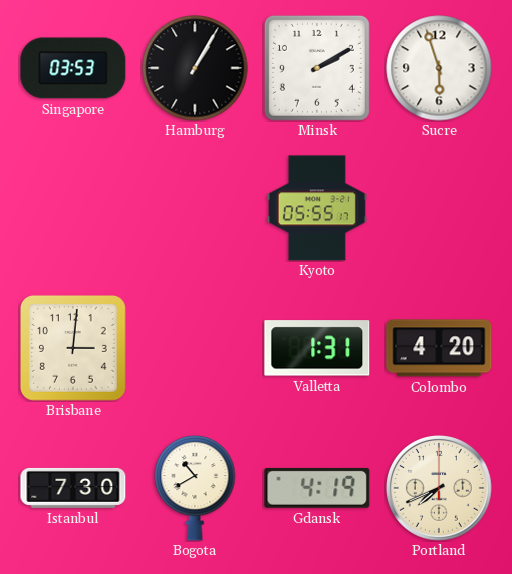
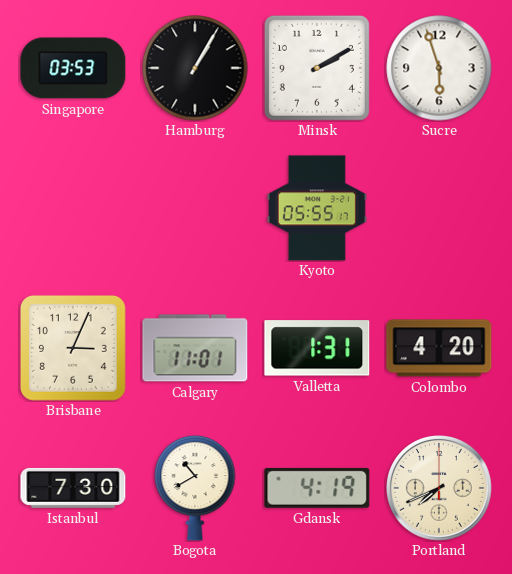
Brisbane: 3:01 -> 3:04
Calgary: none -> 11:01
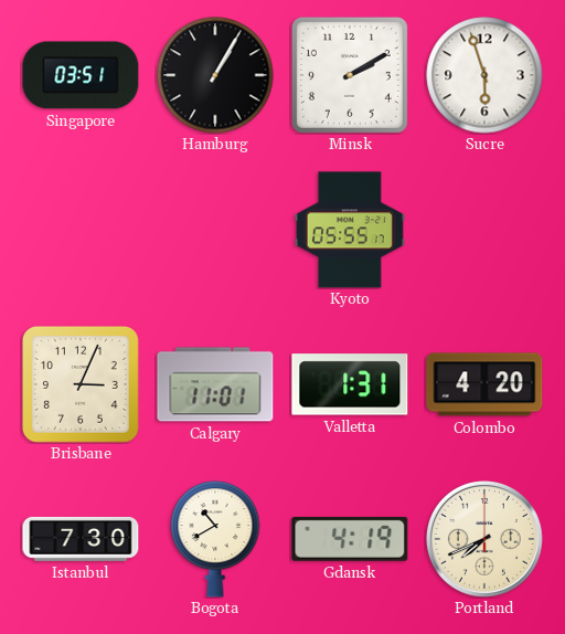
Singapore: 03:53 -> 03:51
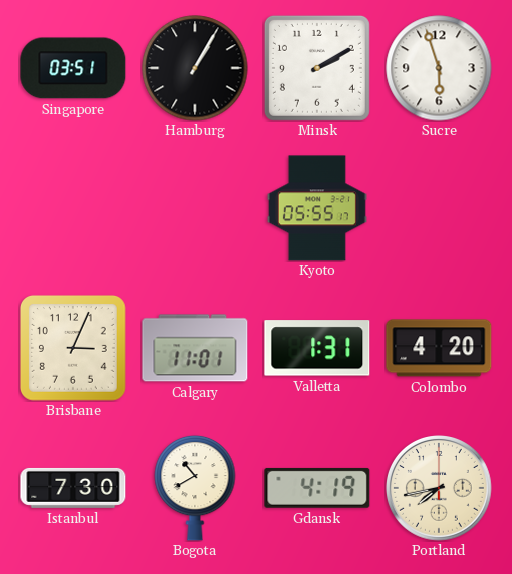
Portland: 7:41 -> 7:43
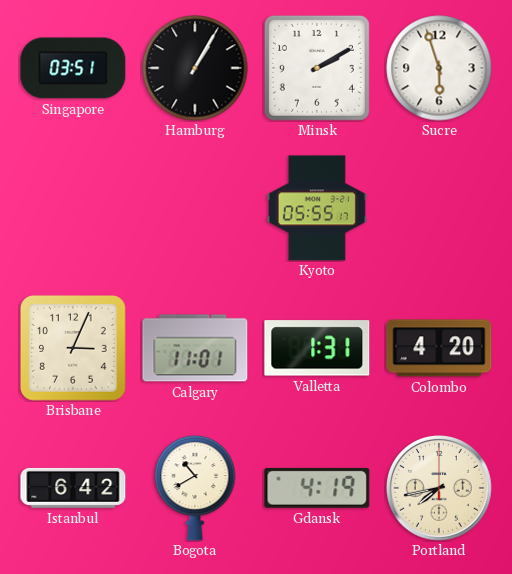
Istanbul: 7:30 -> 6:42
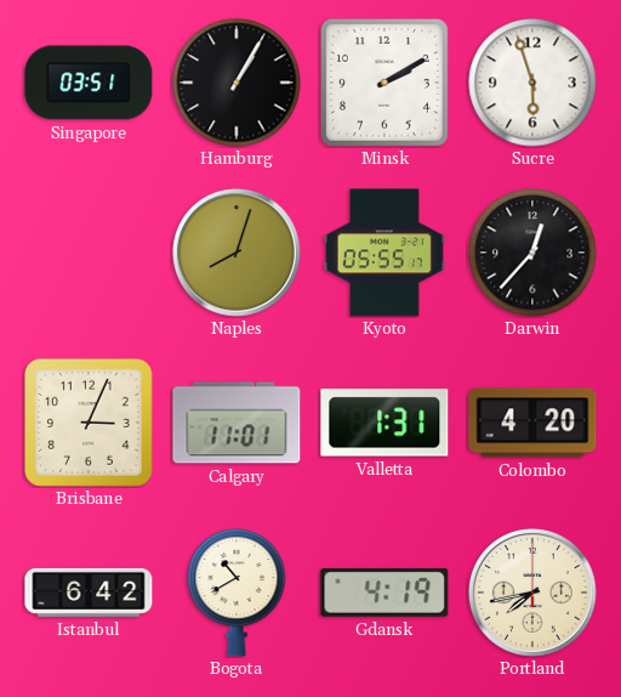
Naples: none -> 8:03
Darwin: none -> 12:37
